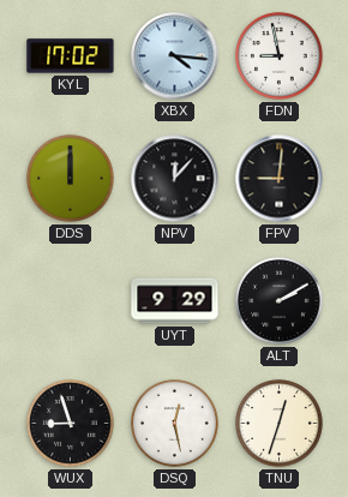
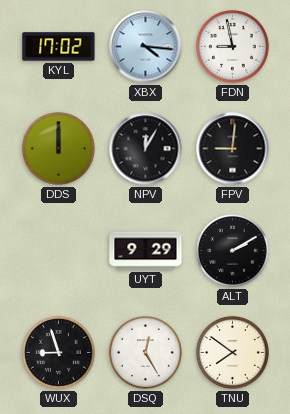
NPV: 12:07 -> 12:05
DSQ: 12:28 -> 12:25
TNU: 12:33 -> 7:51
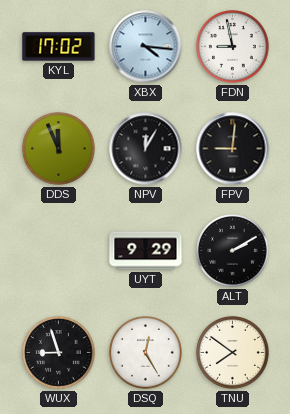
DDS: 12:00 -> 11:56
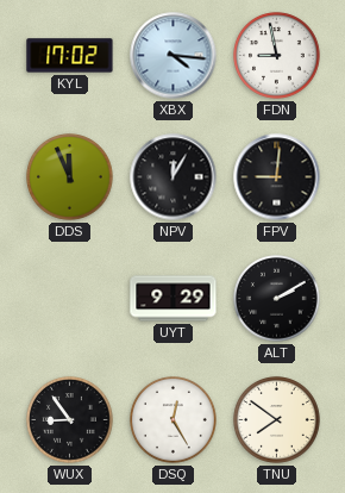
WUX: 8:57 -> 8:54
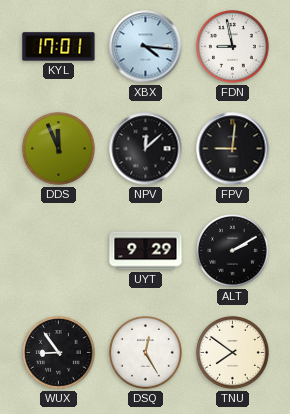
KYL: 17:02 -> 17:01
NPV: 12:05 -> 12:08
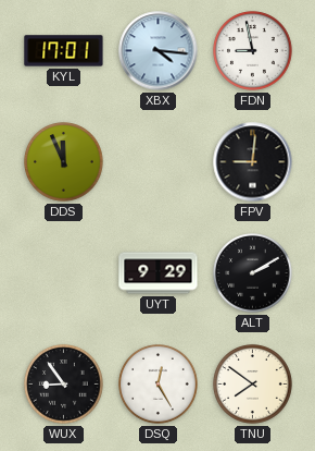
NPV: 12:08 -> none
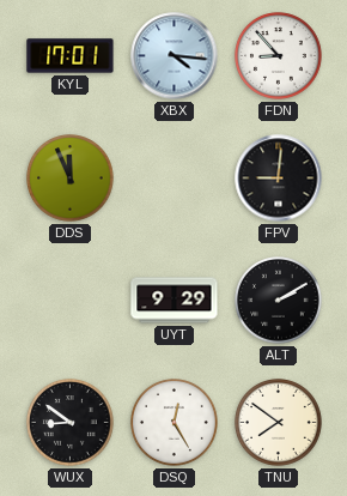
FDN: 8:58 -> 8:53
WUX: 8:54 -> 8:51
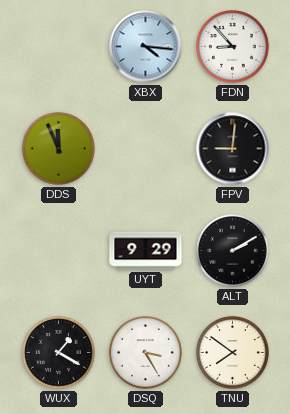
KYL: 17:01 -> none
WUX: 8:51 -> 1:20
DSQ: 12:25 -> 3:25
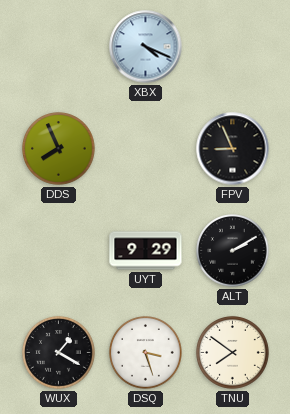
XBX: 4:16 -> 4:19
FDN: 8:53 -> none
DDS: 11:56 -> 7:56
FPV: 9:01 -> 8:56
DSQ: 3:25 -> 3:27
